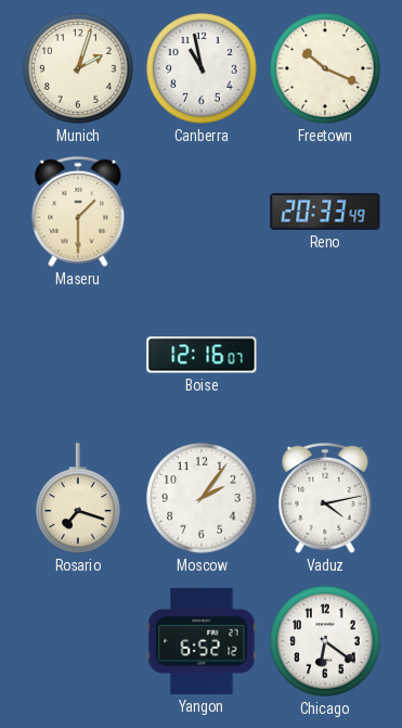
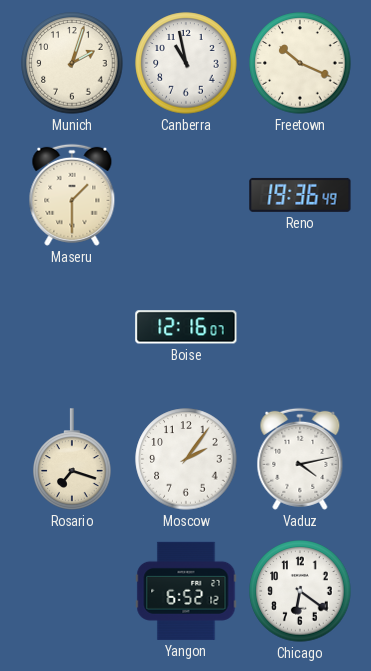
Reno: 20:33 -> 19:36
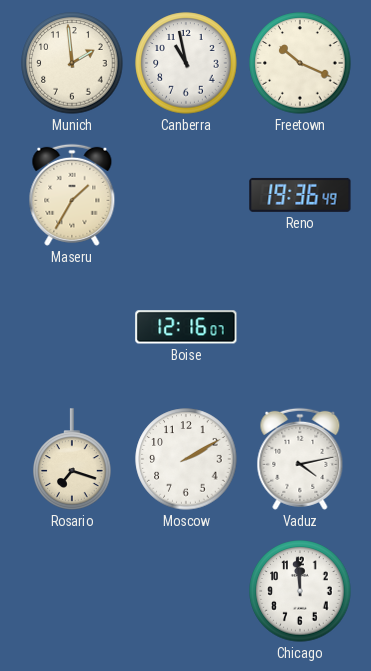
Munich: 2:03 -> 1:59
Maseru: 1:30 -> 1:35
Moscow: 2:06 -> 2:10
Yangon: 6:52 -> none
Chicago: 6:21 -> 11:59
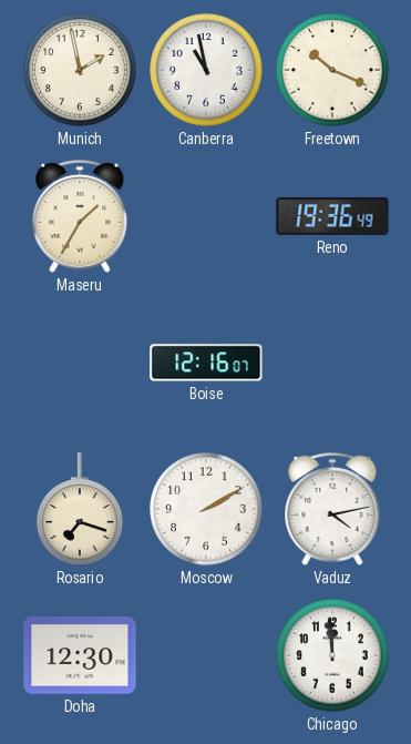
Munich: 1:59 -> 1:58
Doha: none -> 12:30
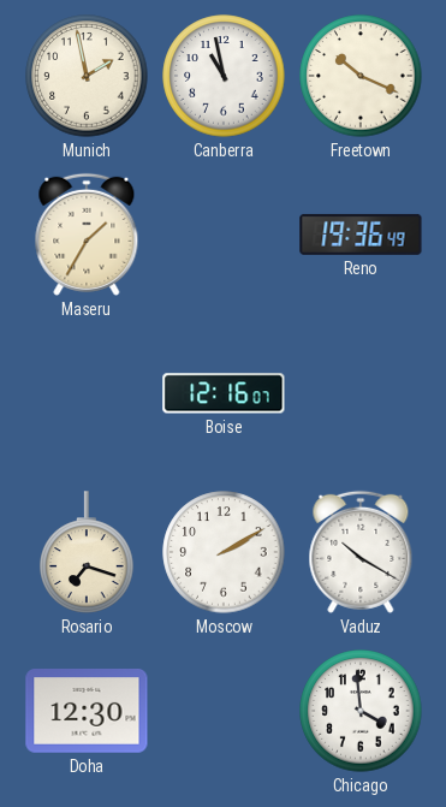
Vaduz: 4:13 -> 10:20
Chicago: 11:59 -> 3:59
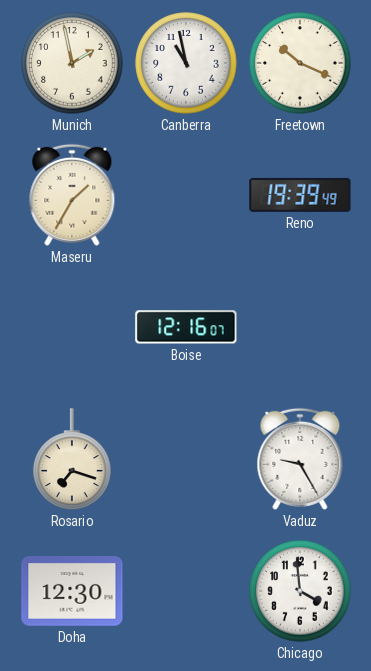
Reno: 19:36 -> 19:39
Moscow: 2:10 -> none
Vaduz: 10:20 -> 9:25
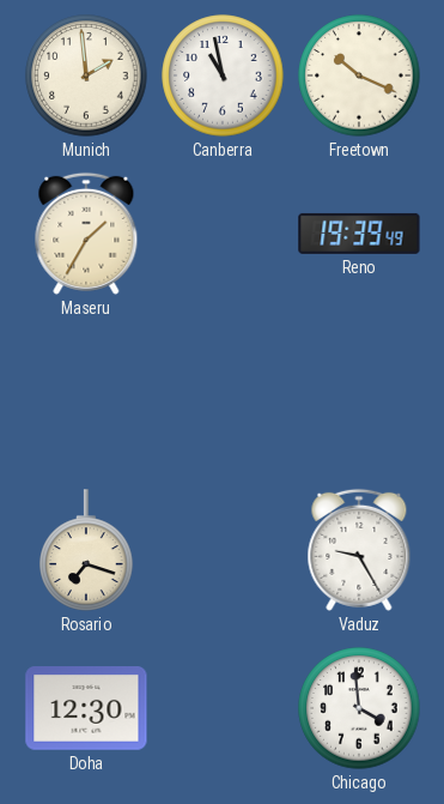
Munich: 1:58 -> 1:59
Boise: 12:16 -> none
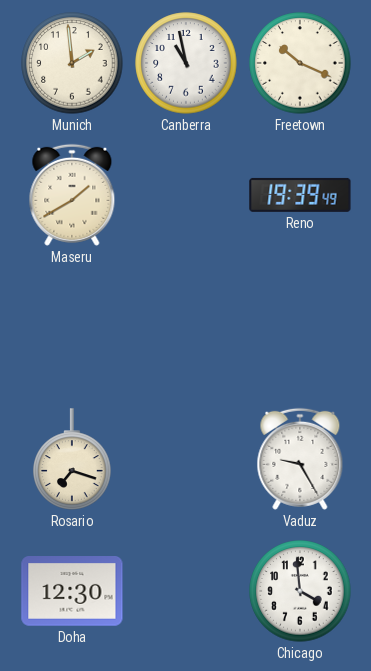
Maseru: 1:35 -> 1:40
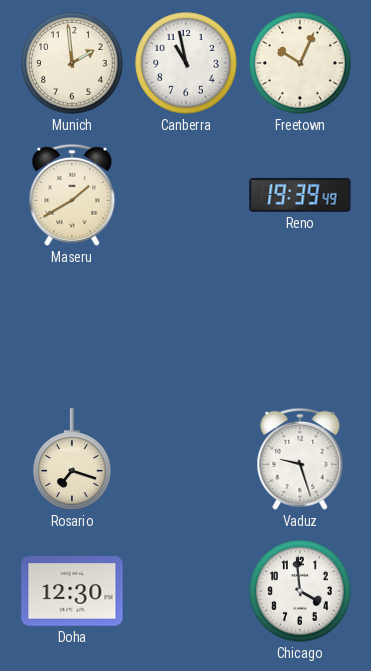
Freetown: 10:19 -> 10:04
Vaduz: 9:25 -> 9:27
